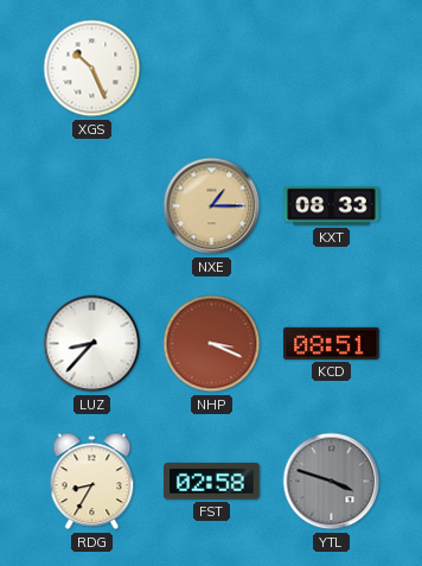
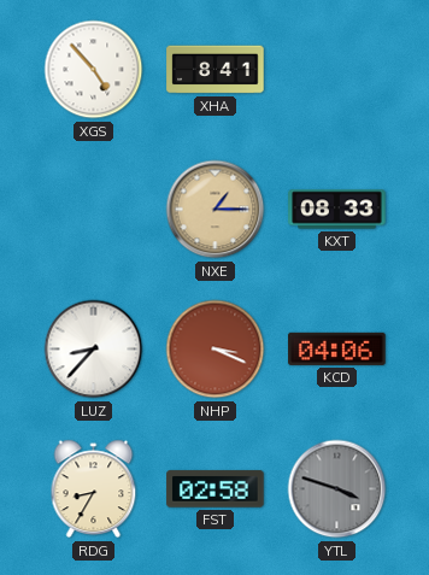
XGS: 10:26 -> 4:53
XHA: none -> 8:41
KCD: 08:51 -> 04:06
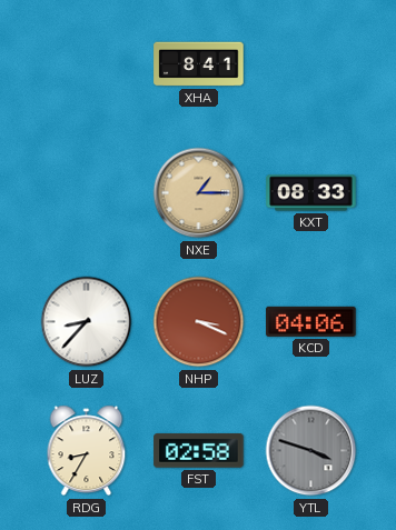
XGS: 4:53 -> none
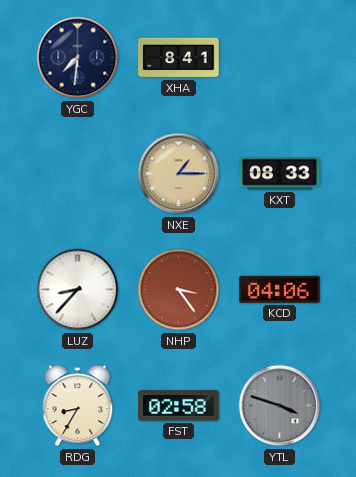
YGC: none -> 7:31
NHP: 3:19 -> 3:24
